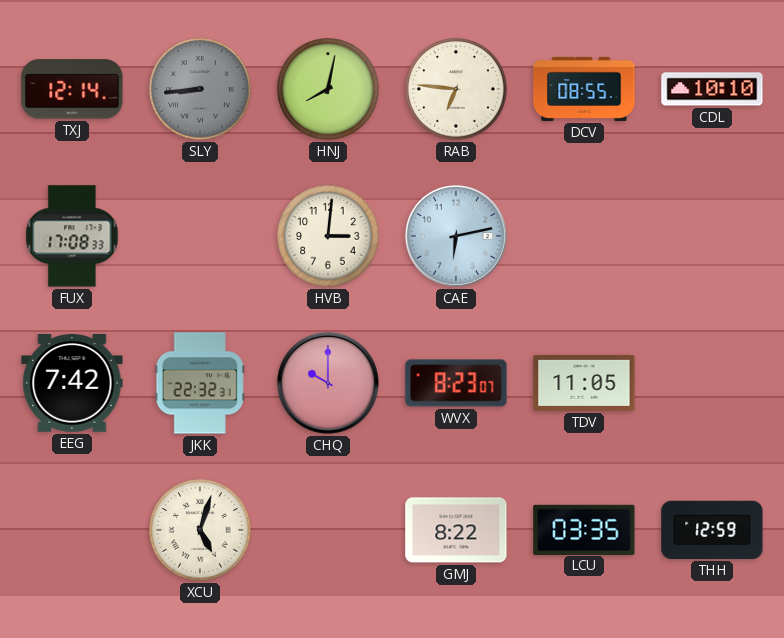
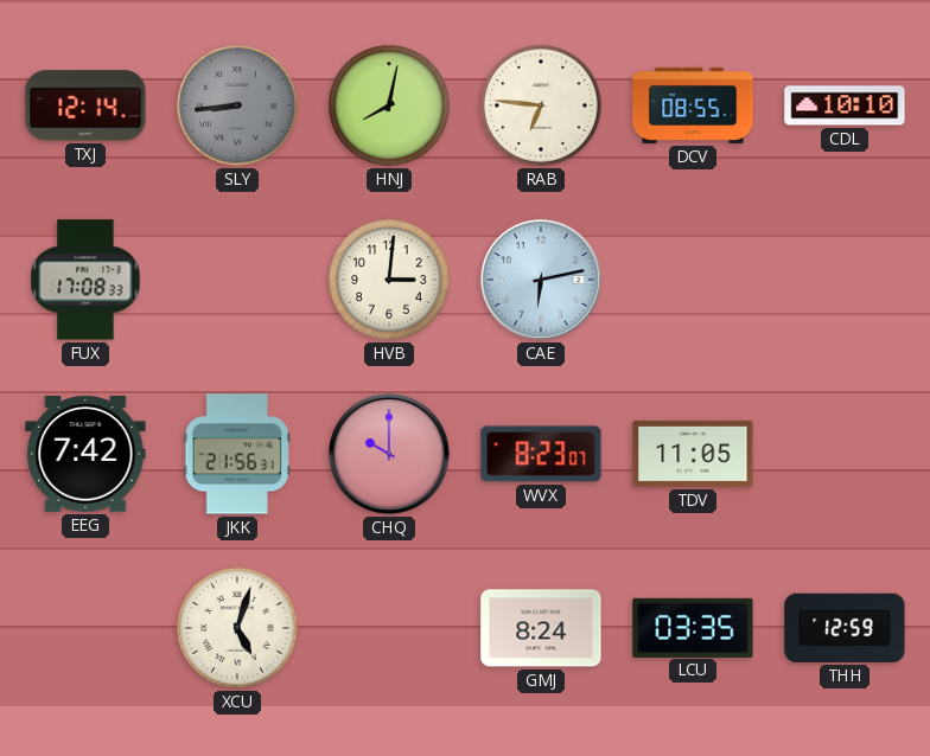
JKK: 22:32 -> 21:56
GMJ: 8:22 -> 8:24
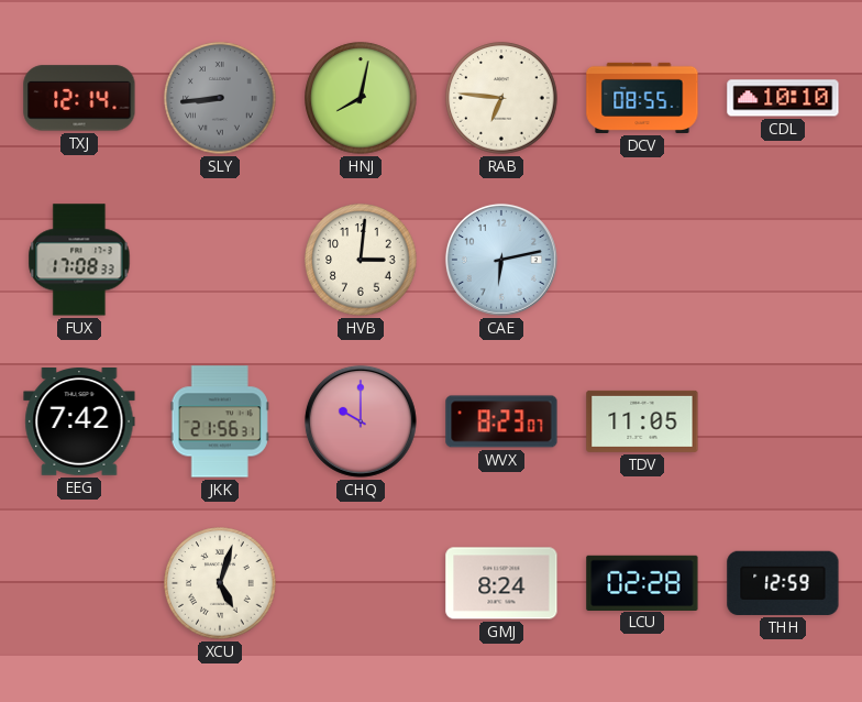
LCU: 03:35 -> 02:28
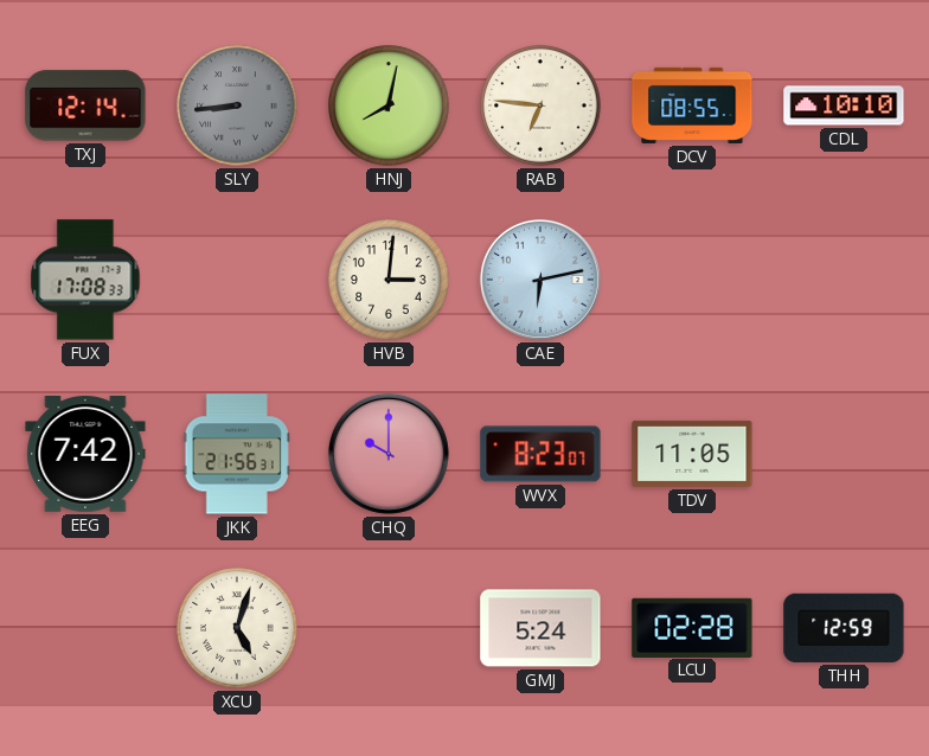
GMJ: 8:24 -> 5:24
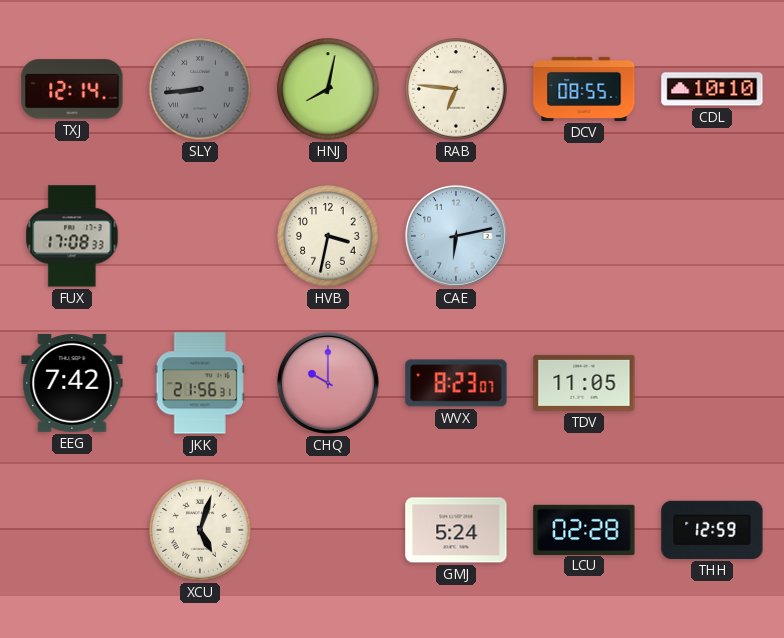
HVB: 3:01 -> 3:32
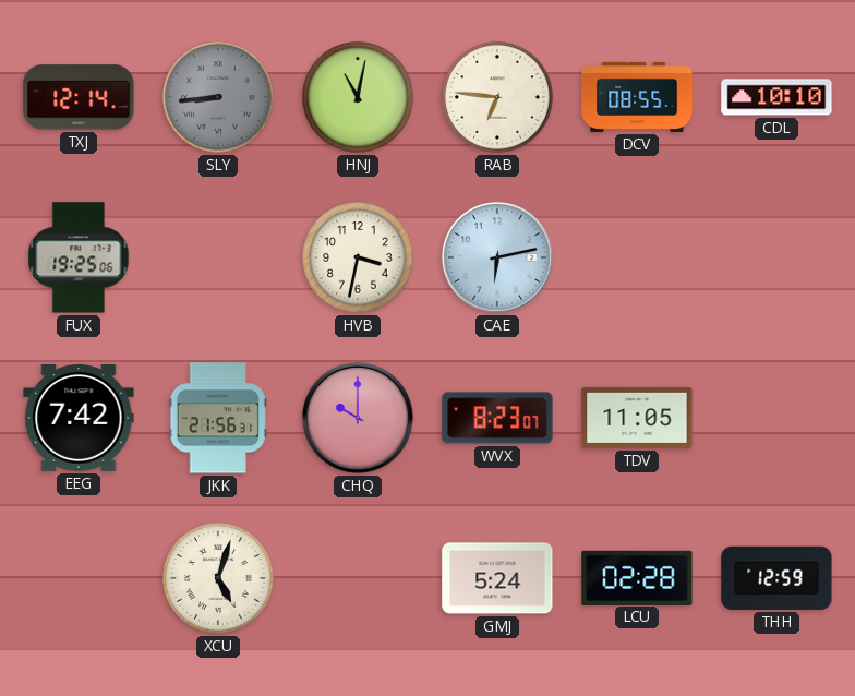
HNJ: 8:02 -> 11:02
FUX: 17:08 -> 19:25
